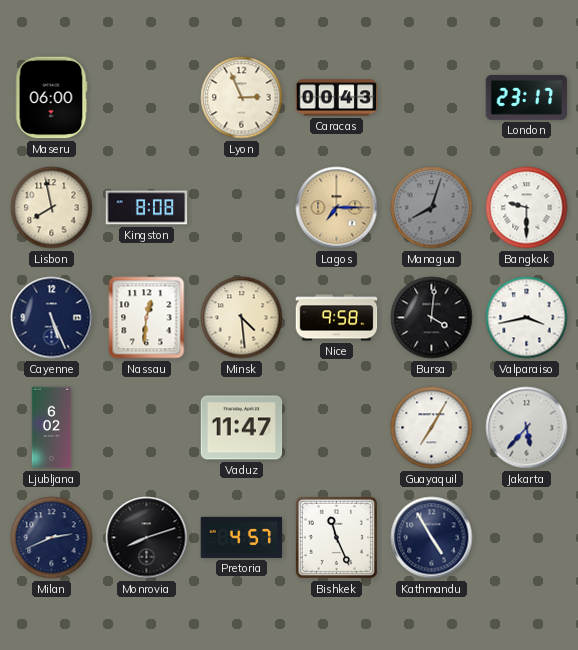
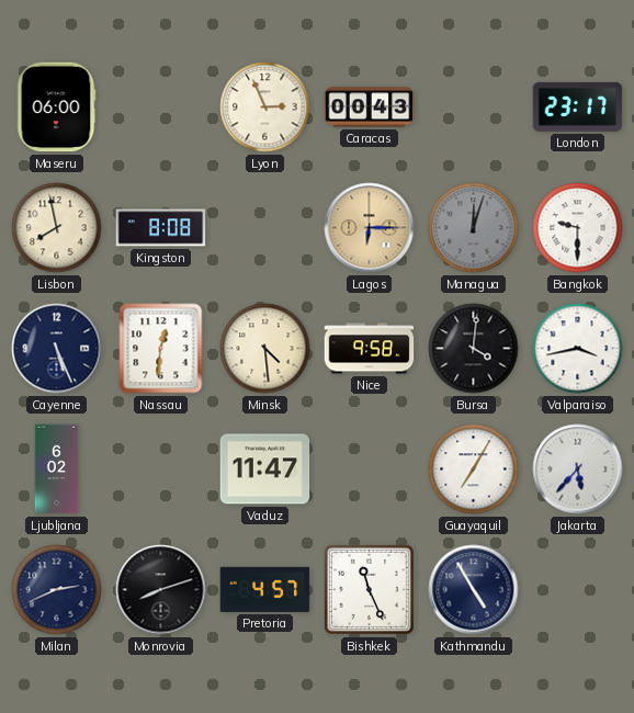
Lagos: 7:15 -> 6:15
Managua: 8:03 -> 12:03
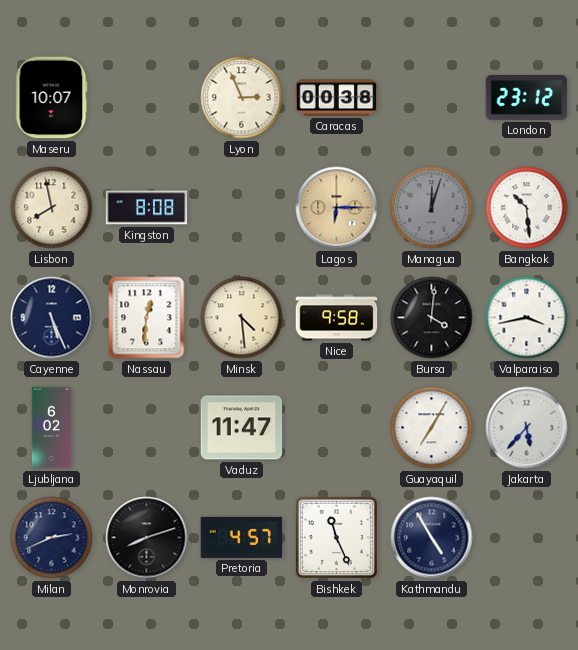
Maseru: 06:00 -> 10:07
Caracas: 00:43 -> 00:38
London: 23:17 -> 23:12
Bangkok: 9:30 -> 10:29
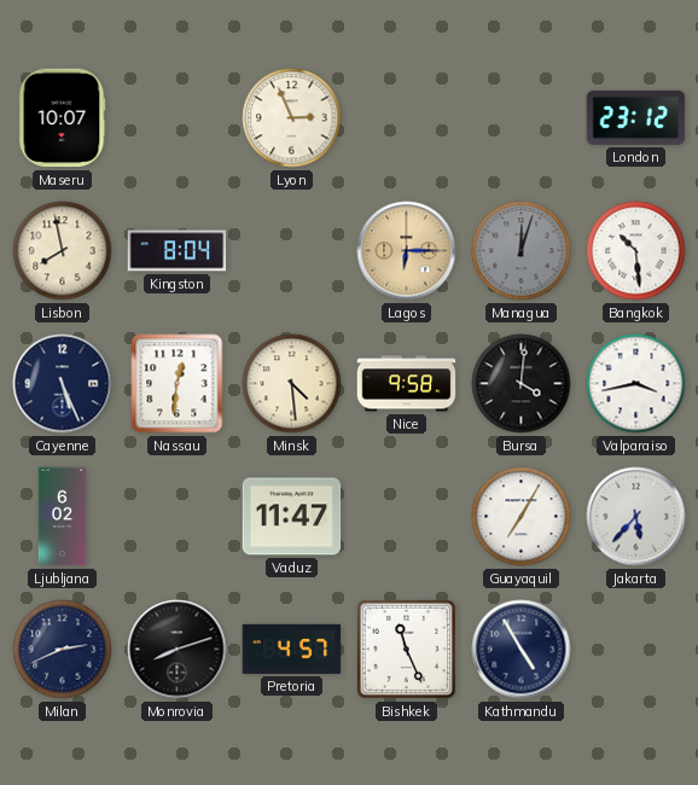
Caracas: 00:38 -> none
Kingston: 8:08 -> 8:04
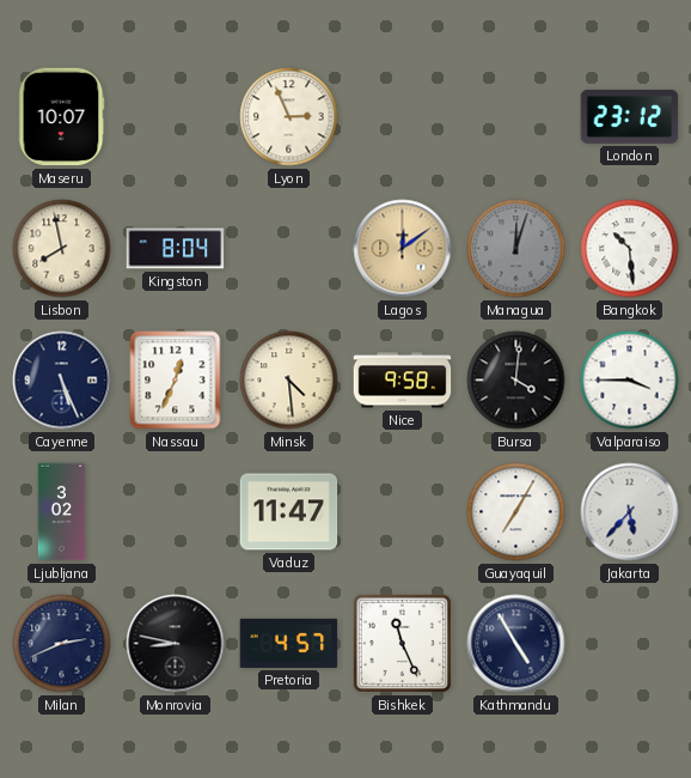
Lagos: 6:15 -> 12:09
Nassau: 12:31 -> 12:34
Valparaiso: 3:43 -> 3:45
Ljubljana: 6:02 -> 3:02
Monrovia: 8:12 -> 8:47
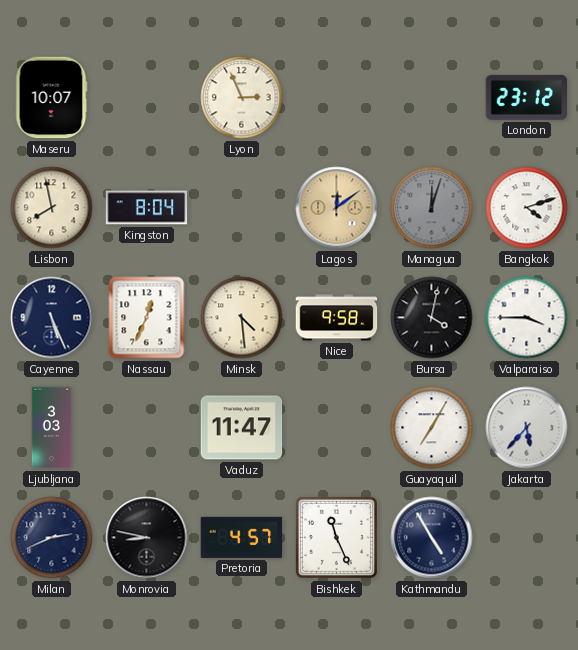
Bangkok: 10:29 -> 4:12
Bursa: 4:01 -> 4:02
Ljubljana: 3:02 -> 3:03
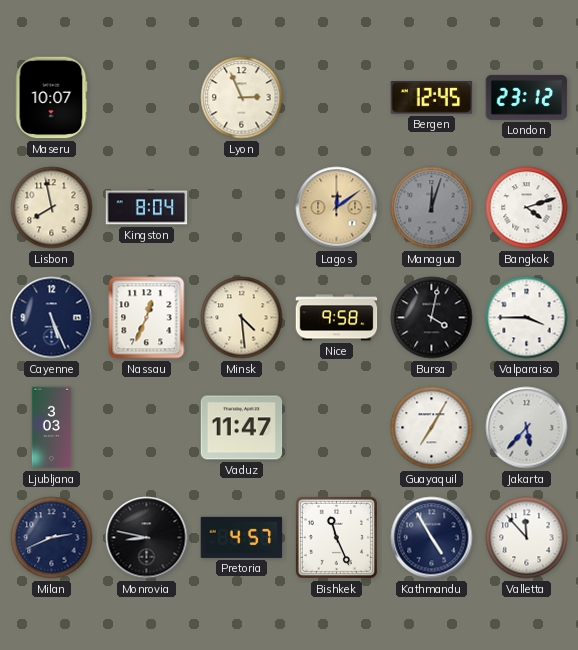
Bergen: none -> 12:45
Valletta: none -> 11:53
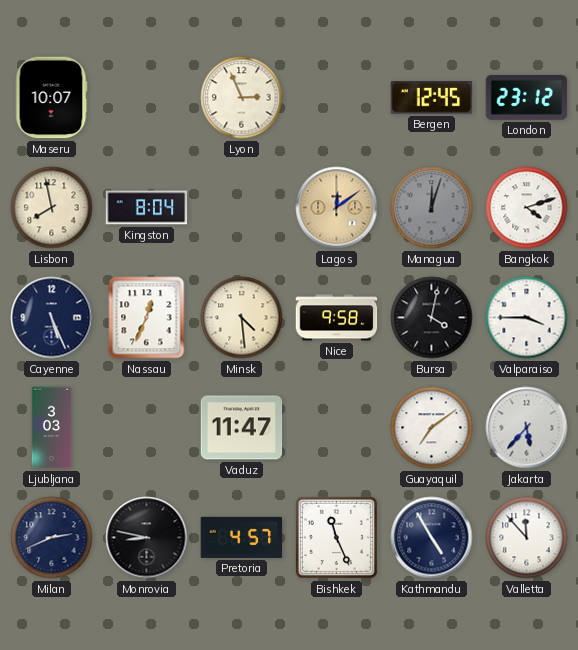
Guayaquil: 7:05 -> 7:09
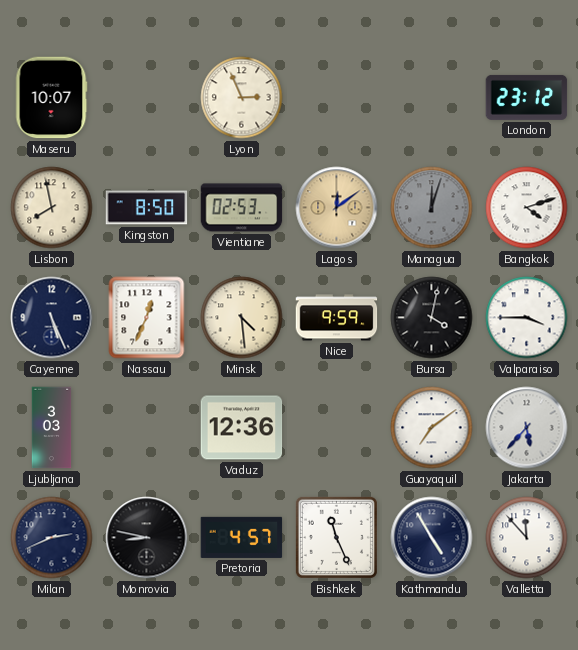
Bergen: 12:45 -> none
Kingston: 8:04 -> 8:50
Vientiane: none -> 02:53
Nice: 9:58 -> 9:59
Vaduz: 11:47 -> 12:36
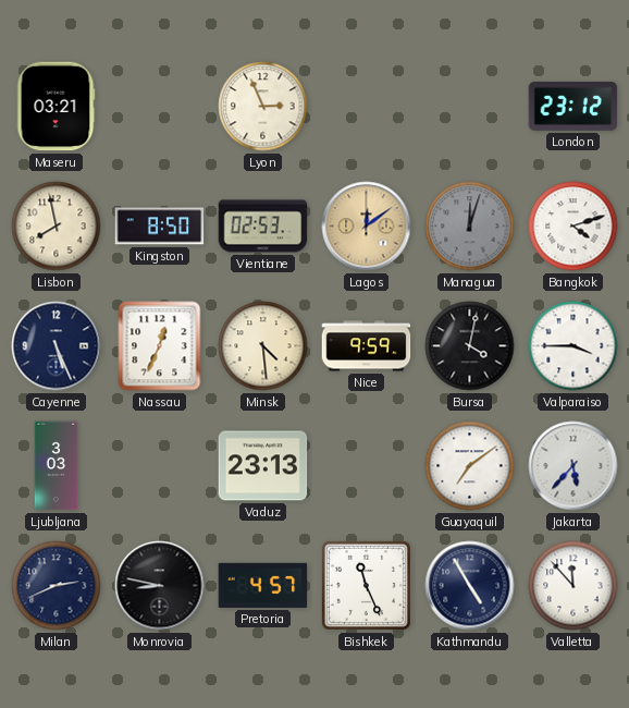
Maseru: 10:07 -> 03:21
Vaduz: 12:36 -> 23:13
